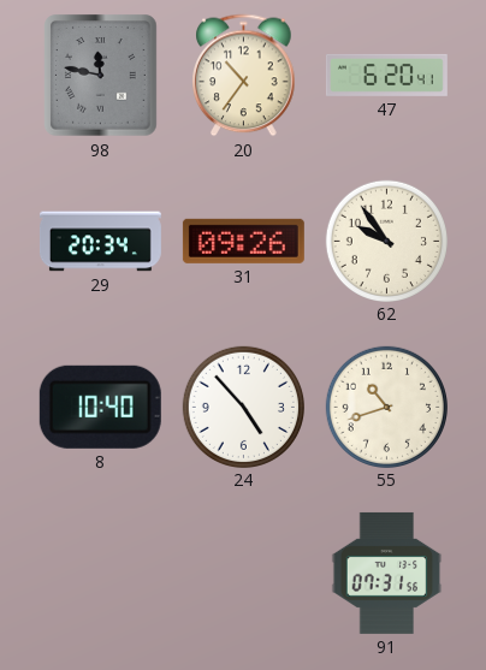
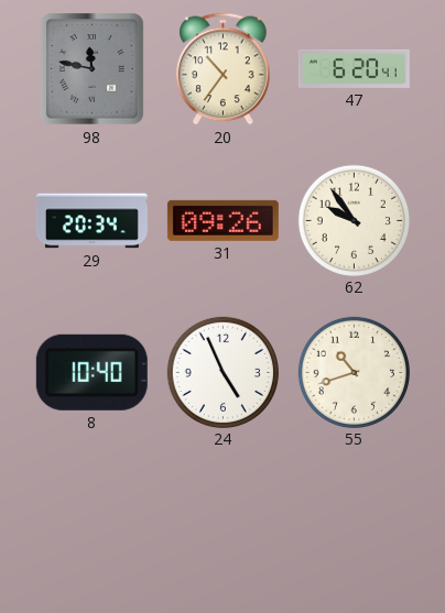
24: 4:53 -> 4:56
91: 07:31 -> none
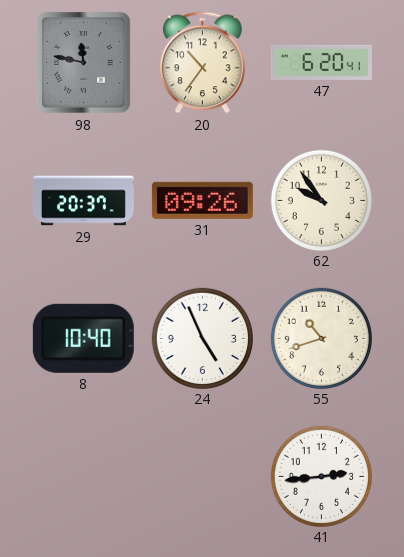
29: 20:34 -> 20:37
41: none -> 2:44
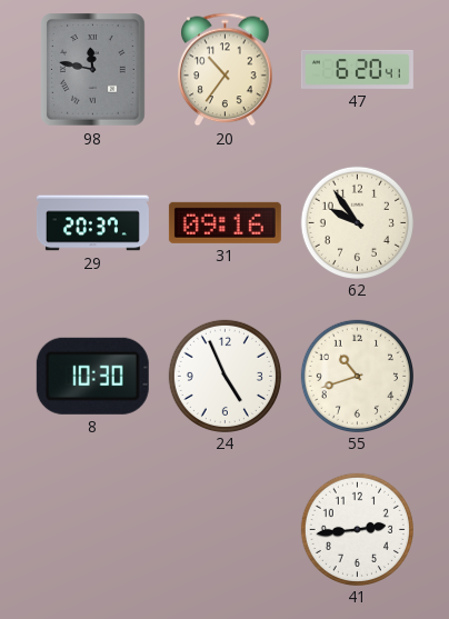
31: 09:26 -> 09:16
8: 10:40 -> 10:30
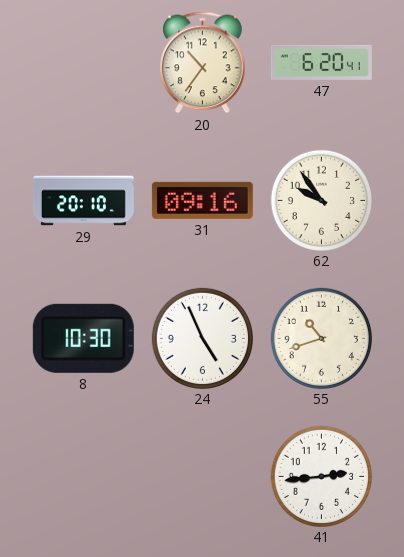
98: 11:47 -> none
29: 20:37 -> 20:10
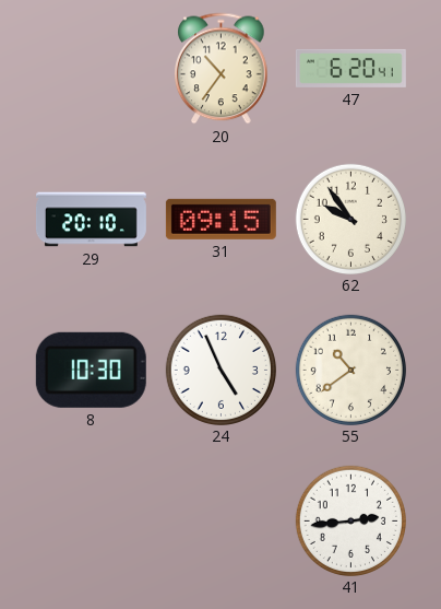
31: 09:16 -> 09:15
55: 10:42 -> 10:39
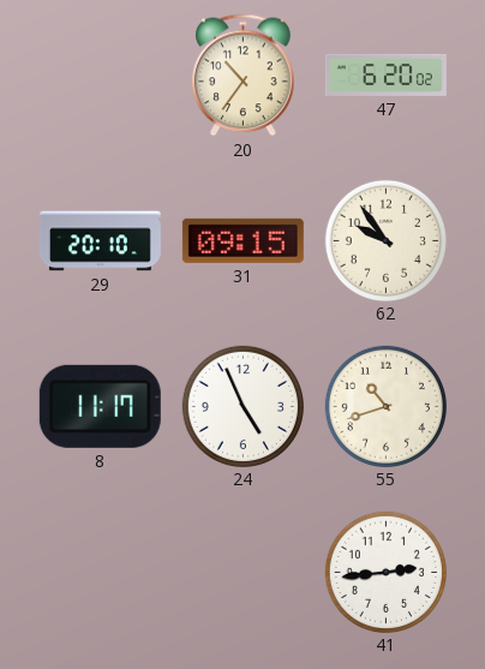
47: 6:20:41 -> 6:20:02
8: 10:30 -> 11:17
55: 10:39 -> 10:42
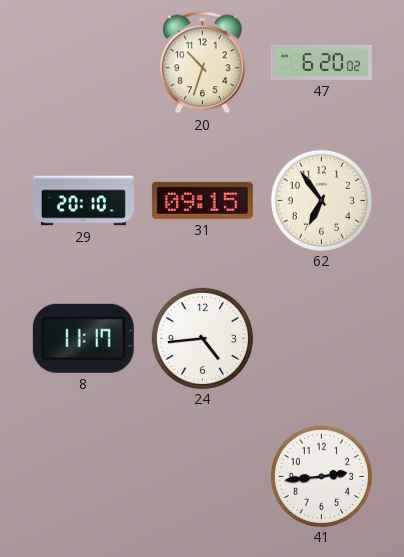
20: 10:36 -> 10:33
62: 9:54 -> 6:54
24: 4:56 -> 4:44
55: 10:42 -> none
